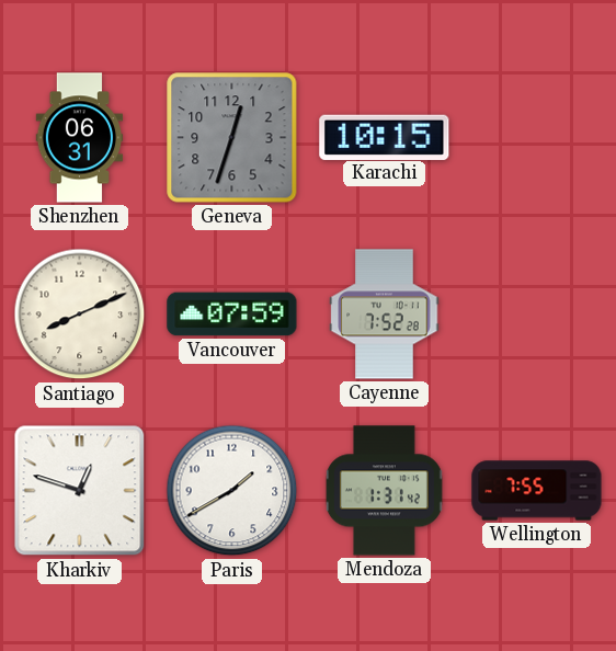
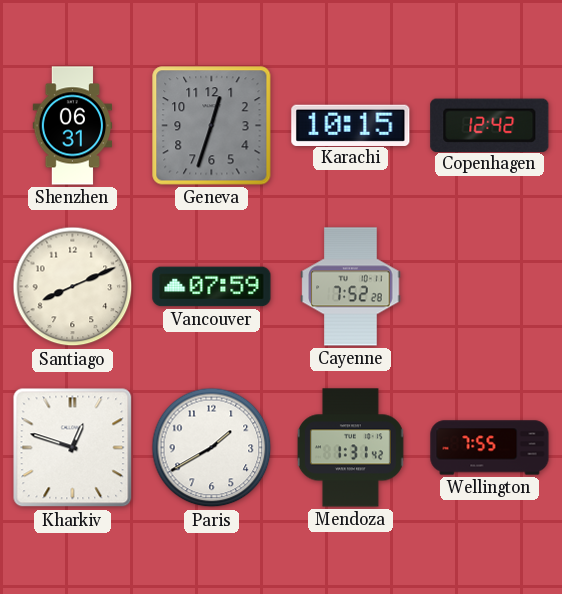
Copenhagen: none -> 12:42
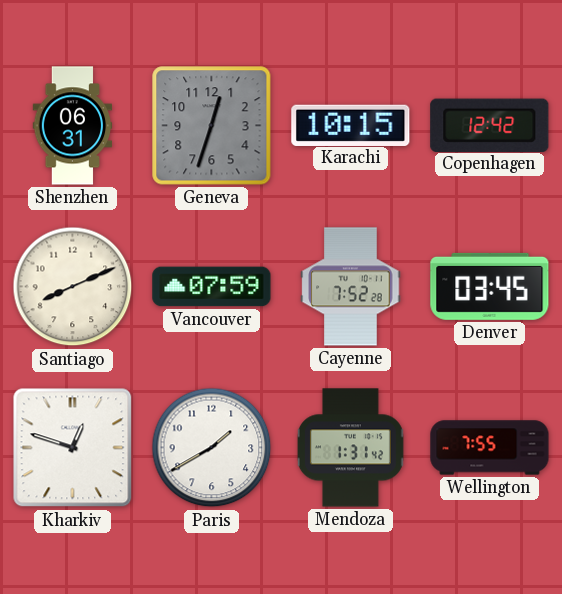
Denver: none -> 03:45
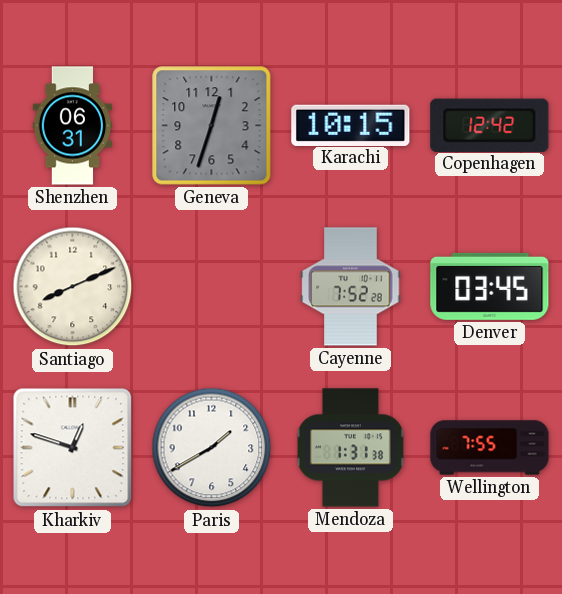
Vancouver: 07:59 -> none
Mendoza: 1:31:42 -> 1:31:38
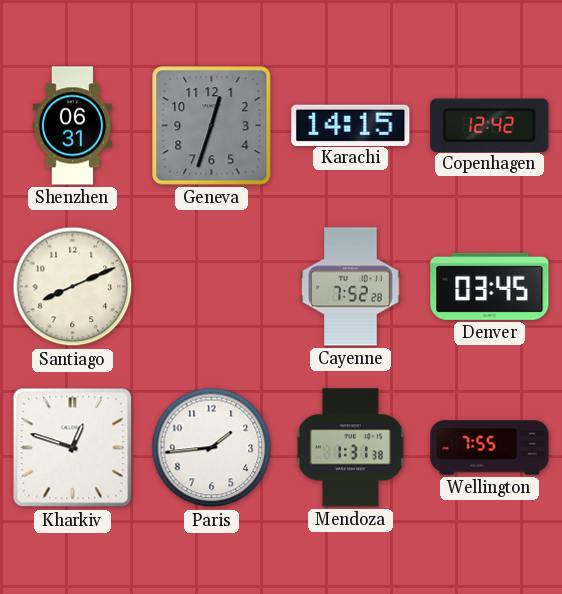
Karachi: 10:15 -> 14:15
Paris: 1:40 -> 1:44
